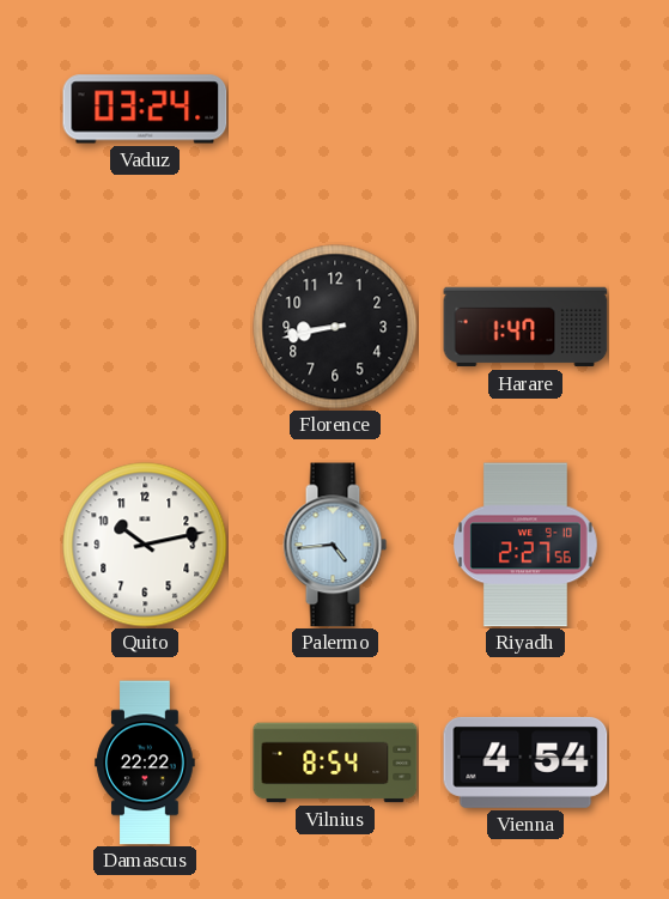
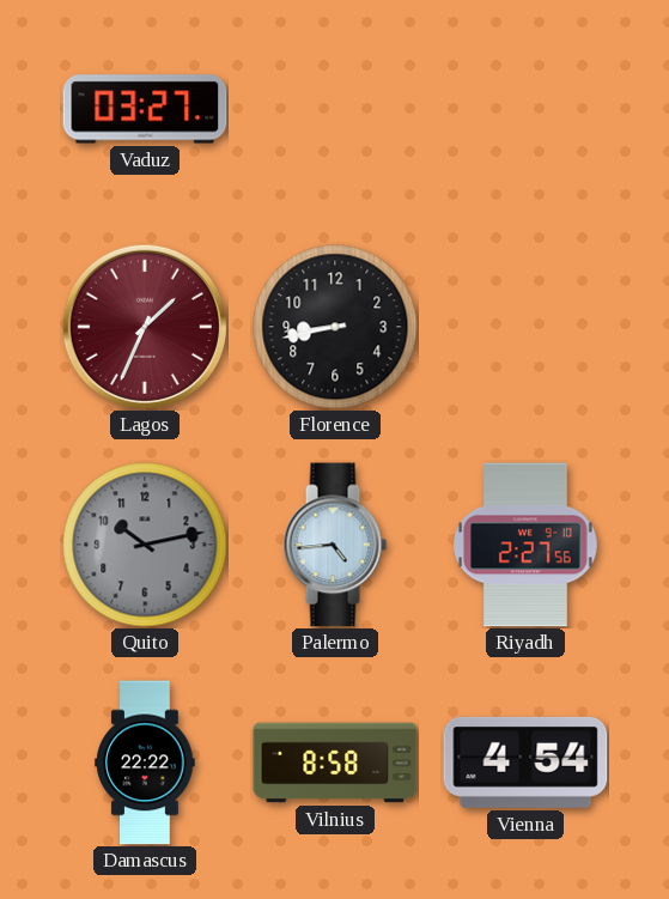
Vaduz: 03:24 -> 03:27
Lagos: none -> 1:34
Harare: 1:47 -> none
Quito dial: white -> grey
Vilnius: 8:54 -> 8:58
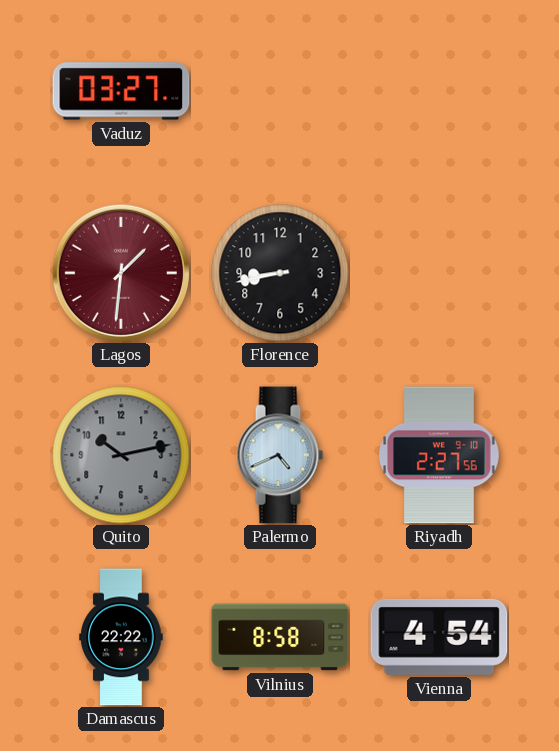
Lagos: 1:34 -> 1:31
Palermo: 4:44 -> 4:41
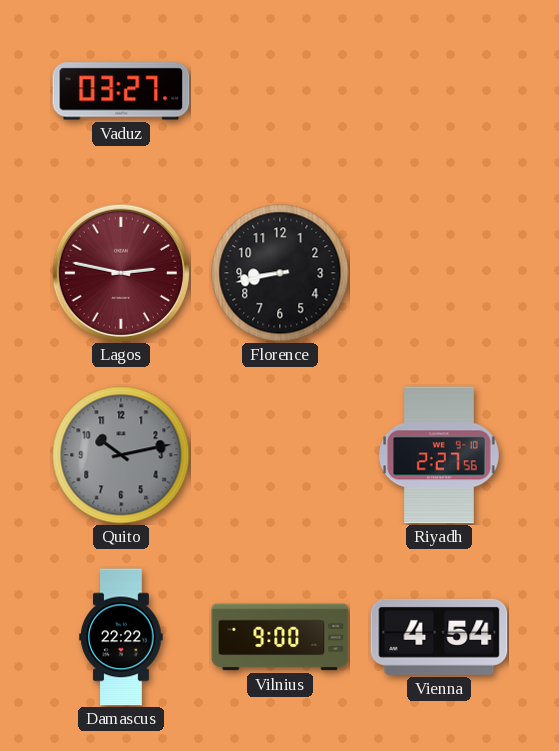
Lagos: 1:31 -> 2:47
Palermo: 4:41 -> none
Vilnius: 8:58 -> 9:00
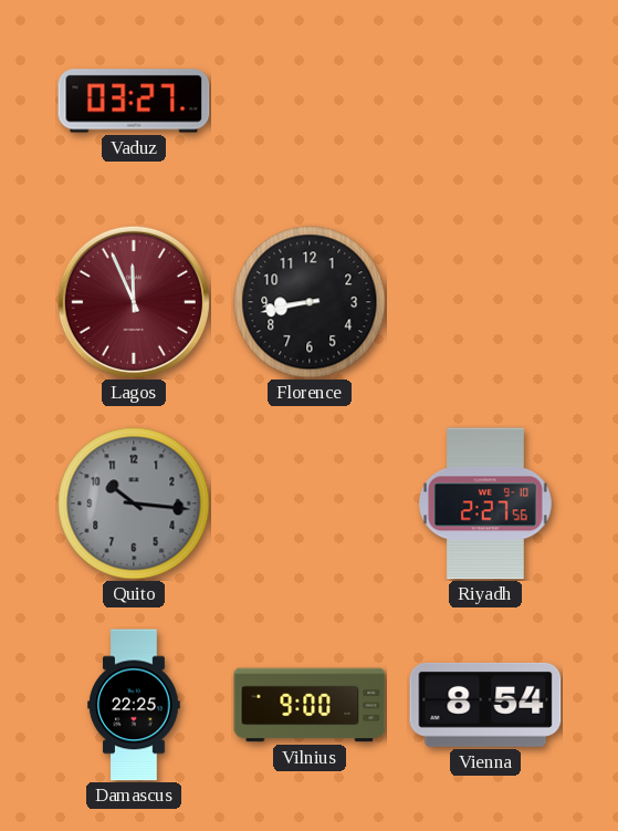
Lagos: 2:47 -> 11:56
Quito: 10:13 -> 10:16
Damascus: 22:22 -> 22:25
Vienna: 4:54 -> 8:54
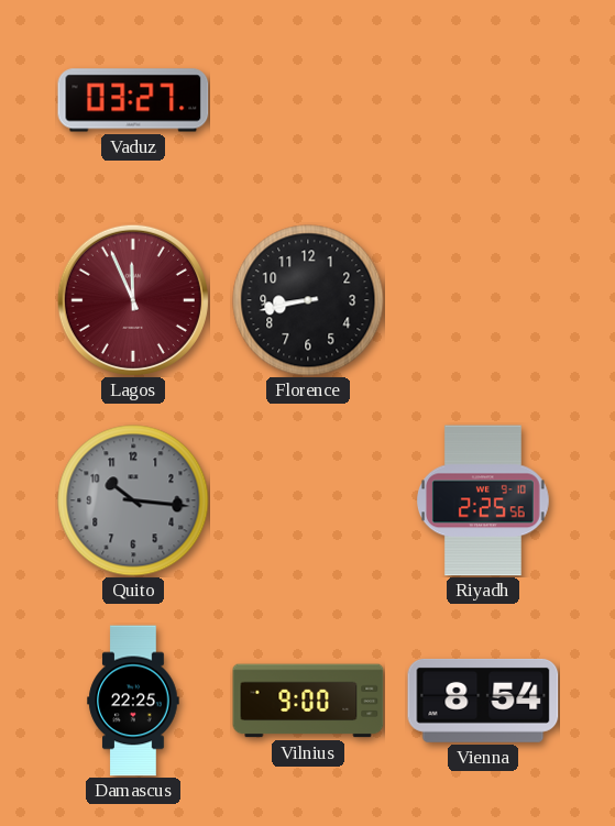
Riyadh: 2:27 -> 2:25
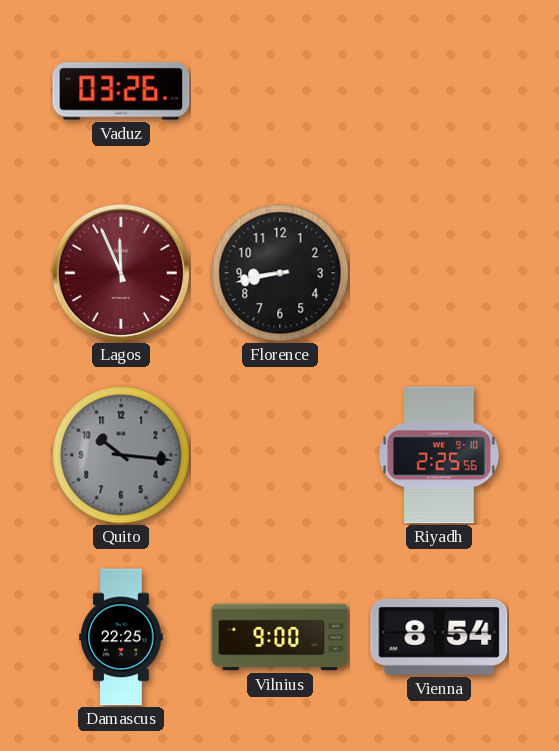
Vaduz: 03:27 -> 03:26
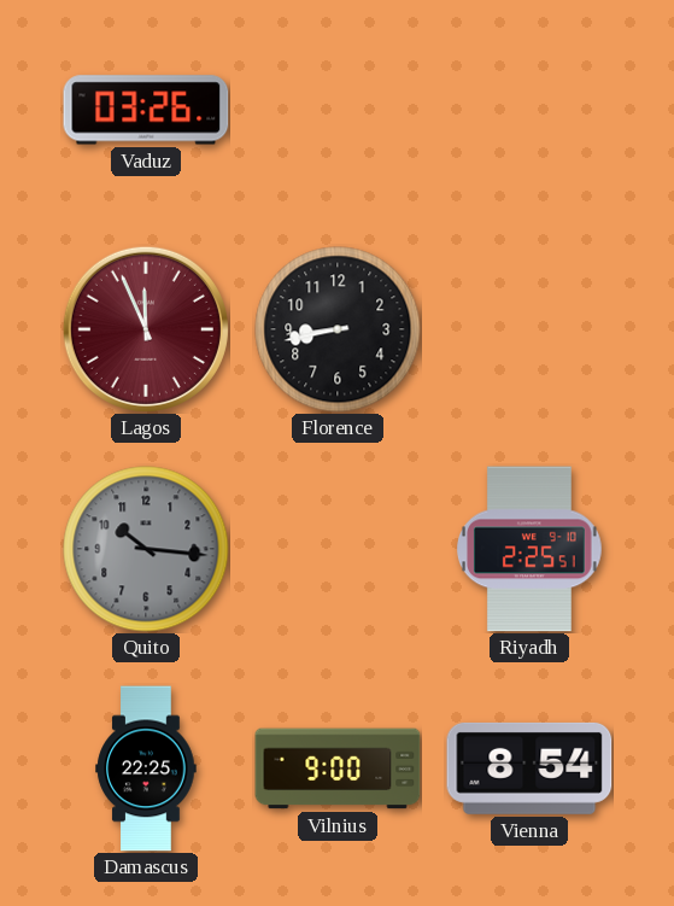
Riyadh: 2:25:56 -> 2:25:51
